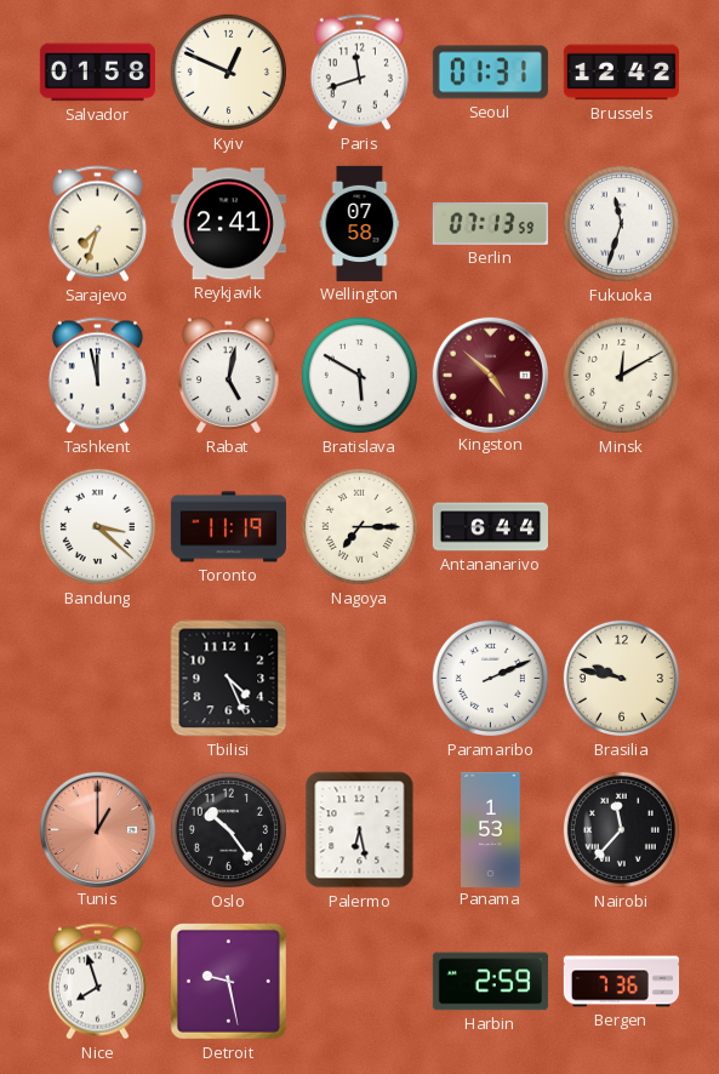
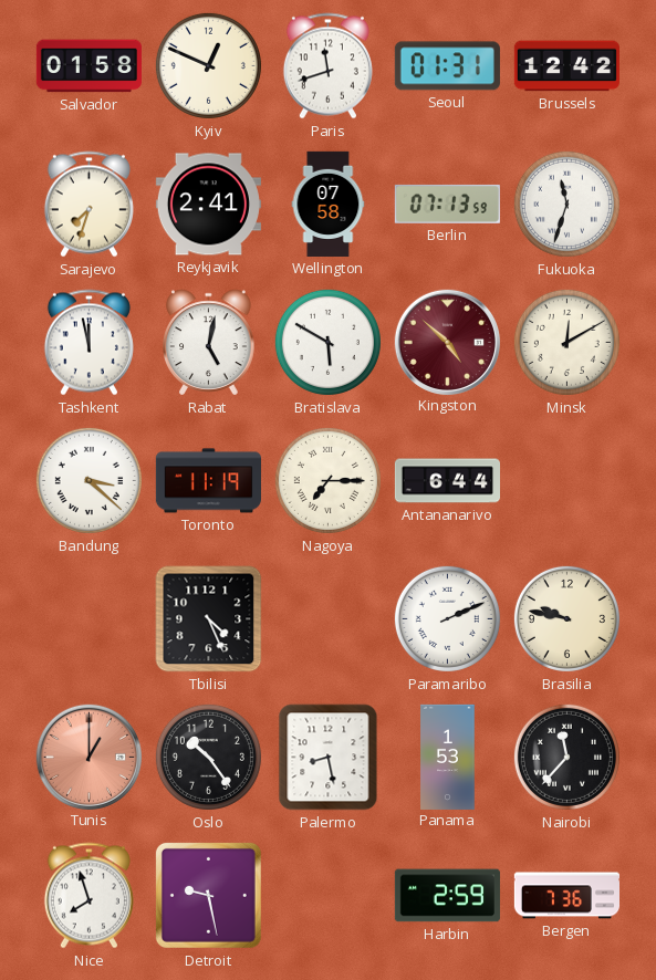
Palermo: 6:28 -> 8:28
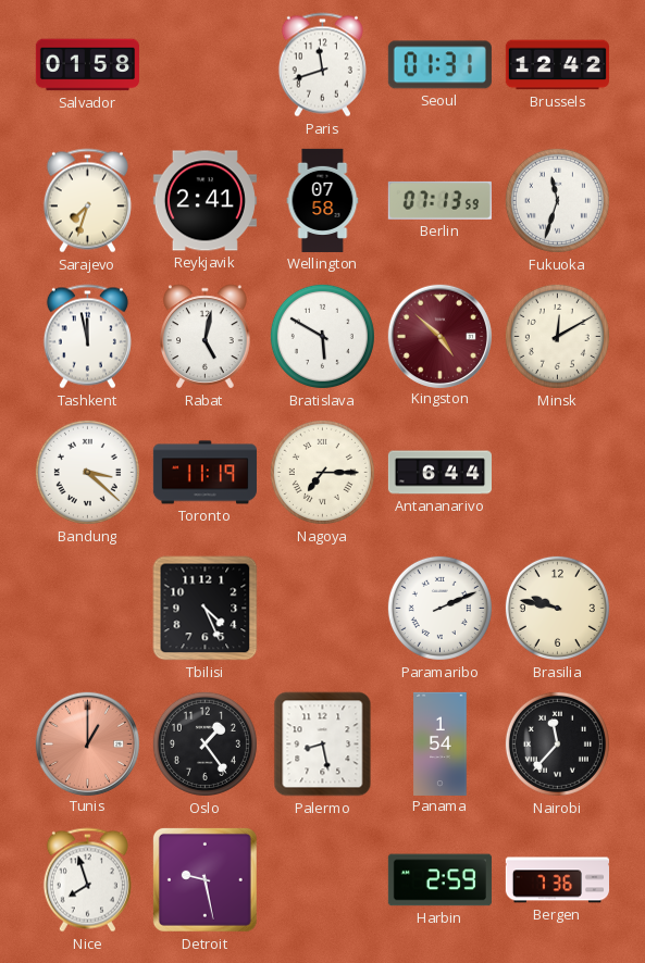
Kyiv: 12:49 -> none
Oslo: 10:24 -> 1:24
Panama: 1:53 -> 1:54
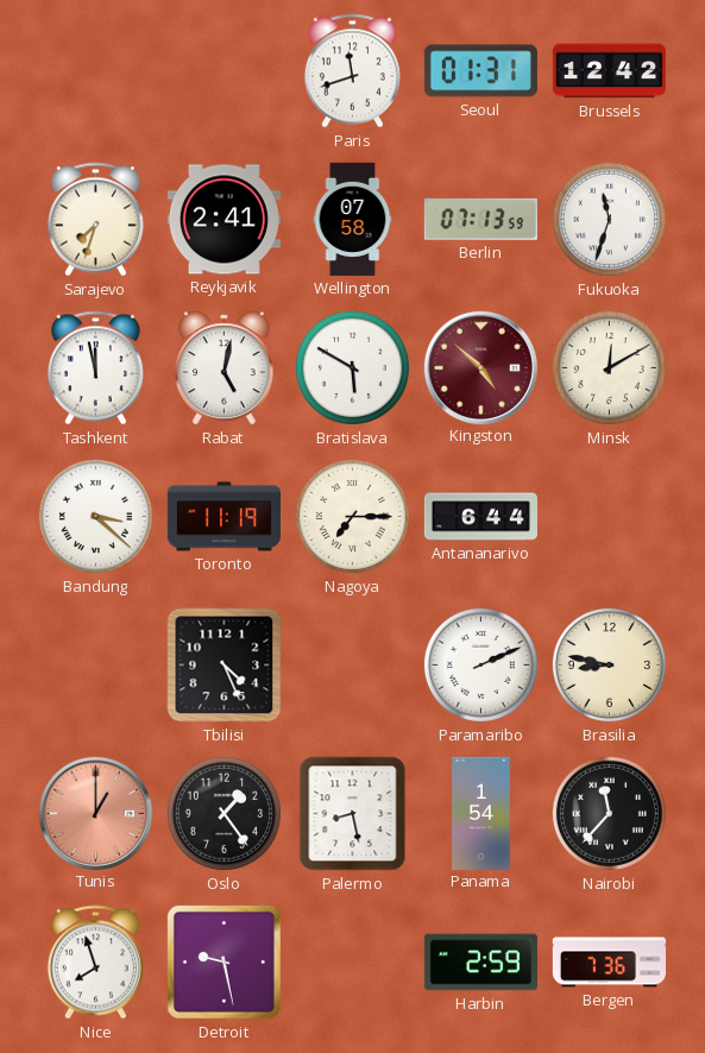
Salvador: 01:58 -> none
Brasilia: 9:47 -> 8:47
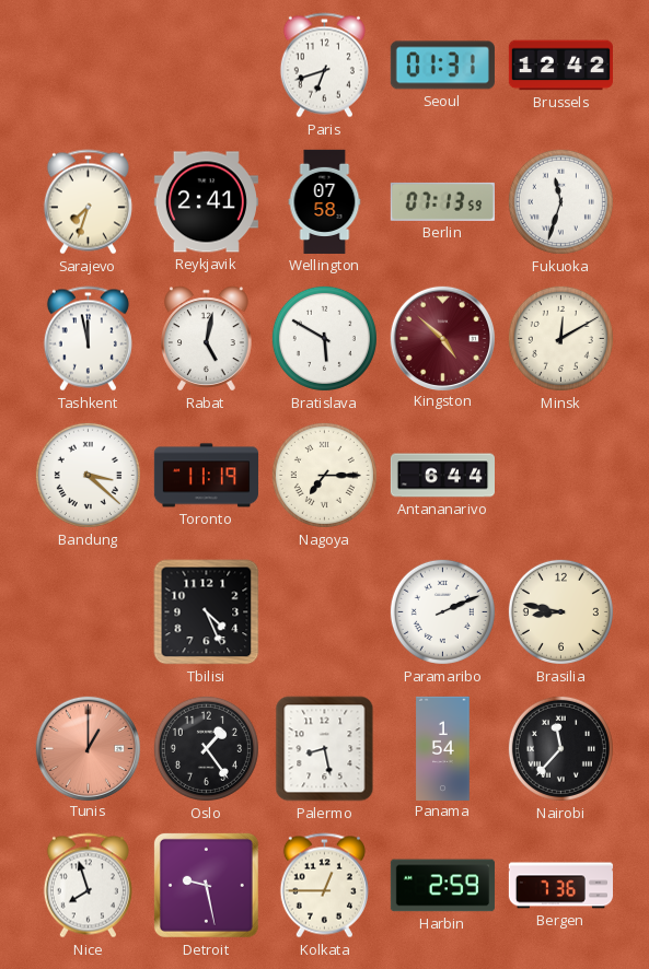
Paris: 11:42 -> 6:42
Kolkata: none -> 12:45
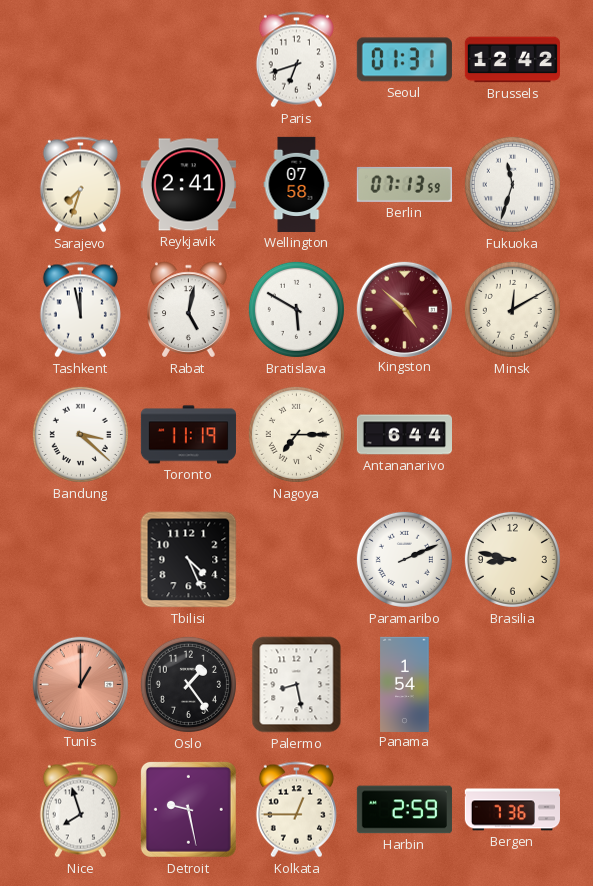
Nairobi: 11:37 -> none
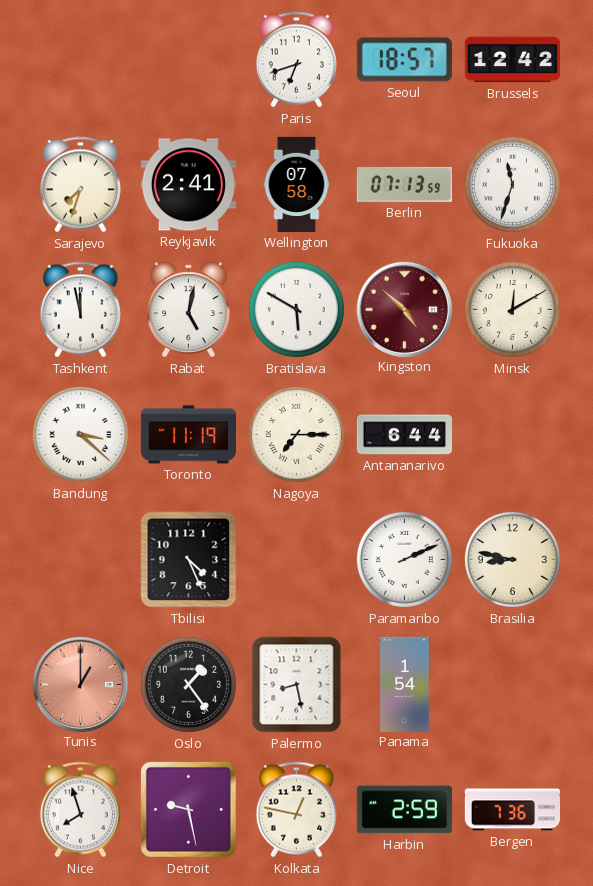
Seoul: 01:31 -> 18:57
Kolkata: 12:45 -> 12:47
